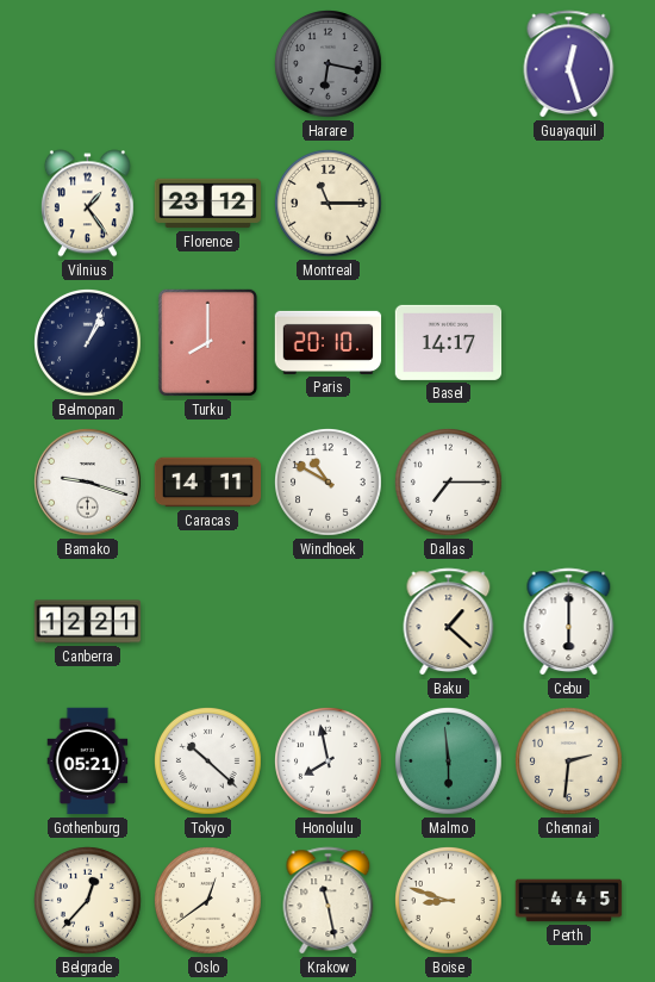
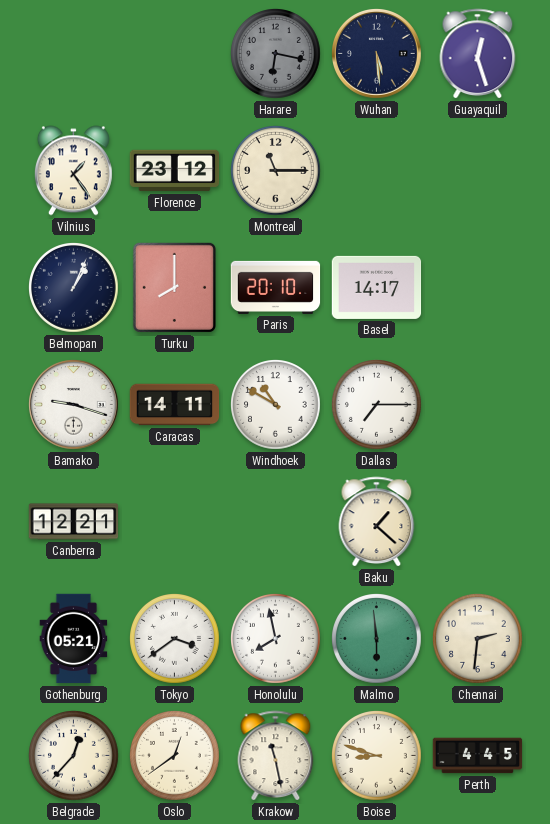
Wuhan: none -> 5:29
Cebu: 6:00 -> none
Tokyo: 10:22 -> 3:39
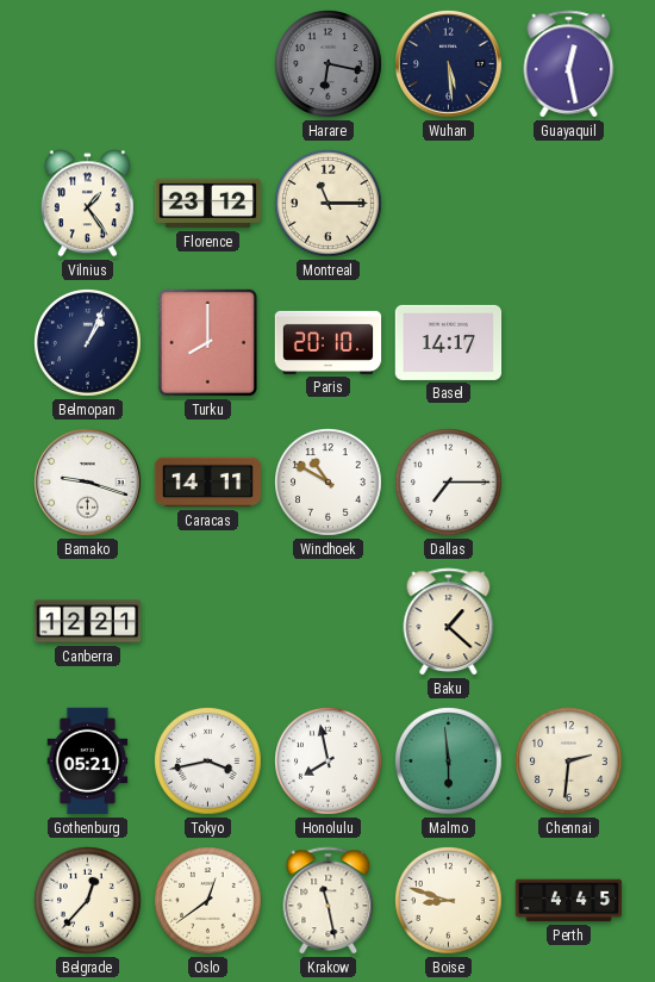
Guayaquil: 12:27 -> 12:28
Tokyo: 3:39 -> 3:43
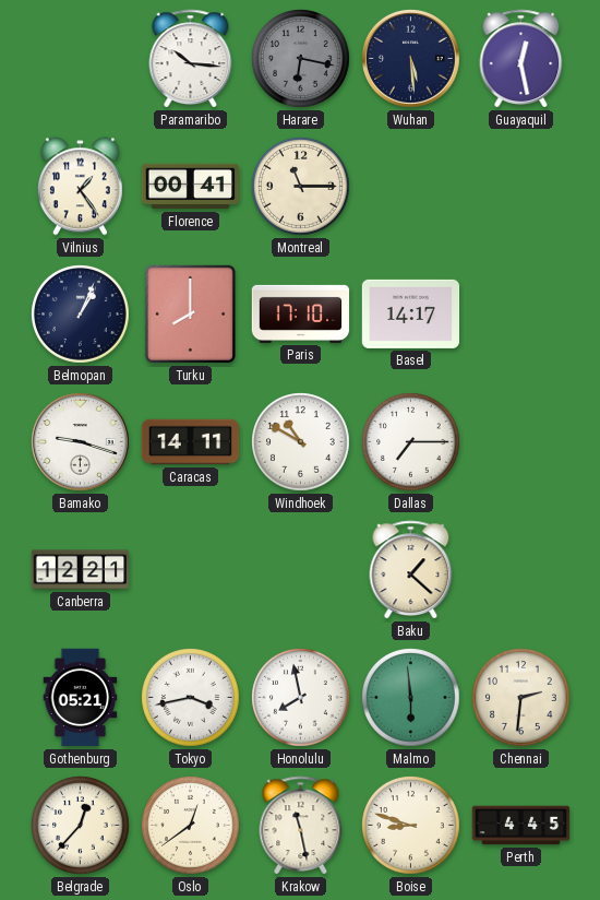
Paramaribo: none -> 10:16
Florence: 23:12 -> 00:41
Paris: 20:10 -> 17:10
